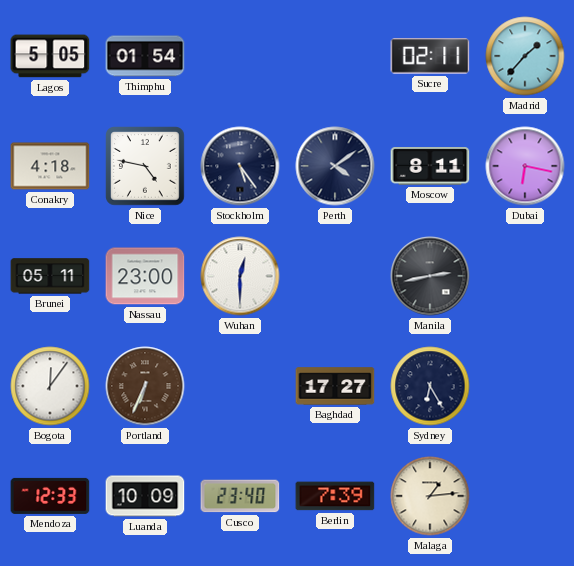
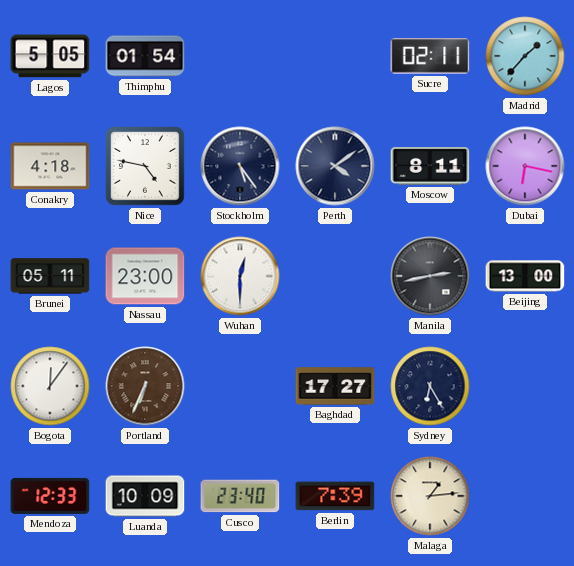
Beijing: none -> 13:00
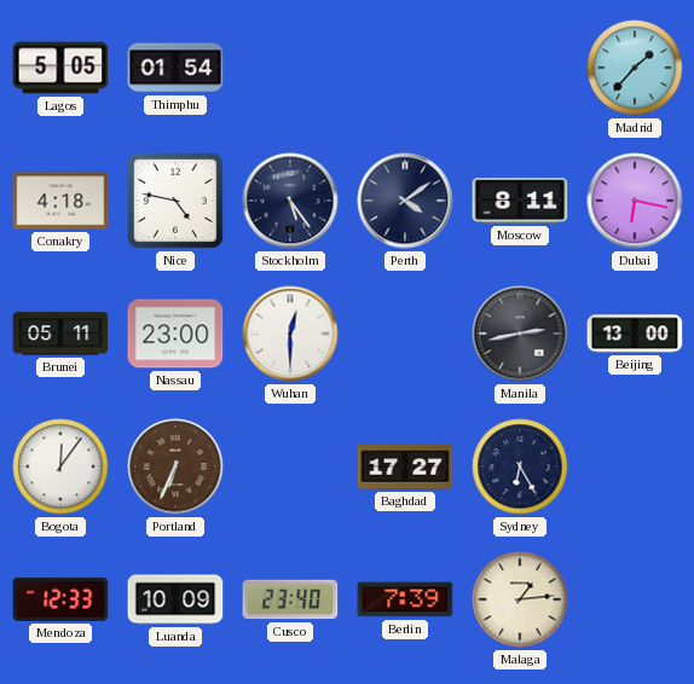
Sucre: 02:11 -> none
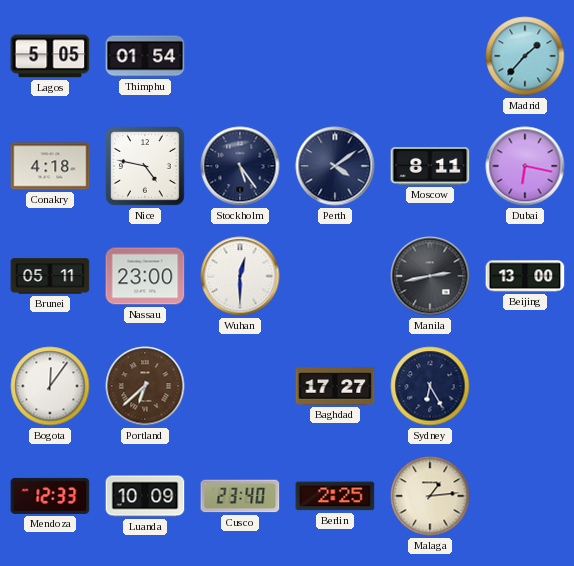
Portland: 6:34 -> 6:38
Berlin: 7:39 -> 2:25
